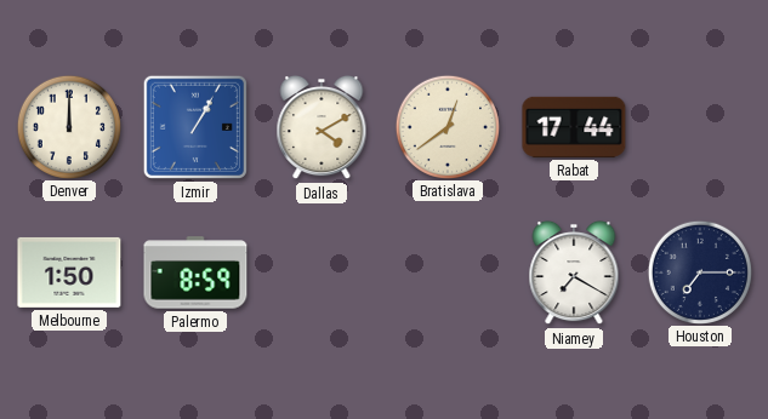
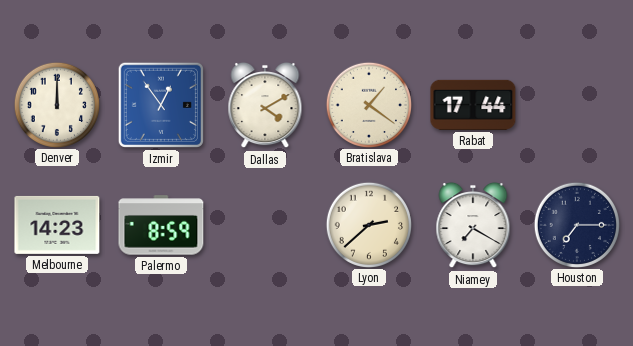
Izmir: 1:05 -> 12:54
Bratislava: 12:39 -> 1:21
Melbourne: 1:50 -> 14:23
Lyon: none -> 2:38
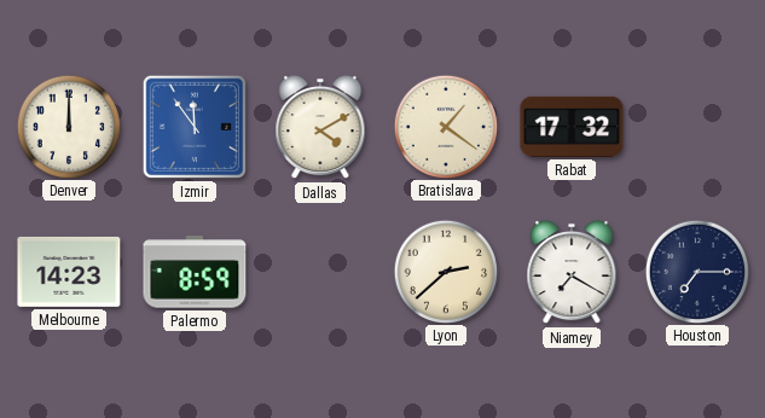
Izmir: 12:54 -> 11:54
Rabat: 17:44 -> 17:32
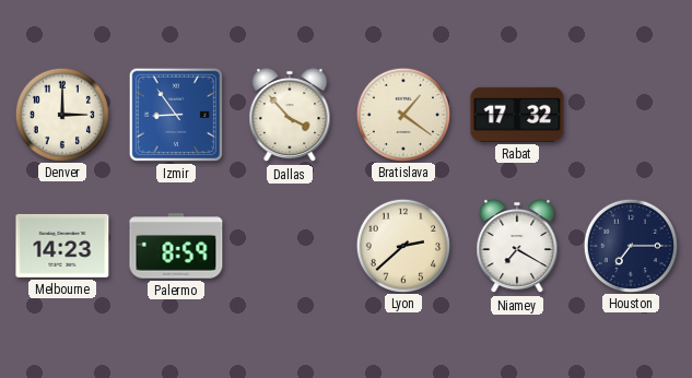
Denver: 12:00 -> 3:00
Izmir: 11:54 -> 8:54
Dallas: 4:10 -> 3:53
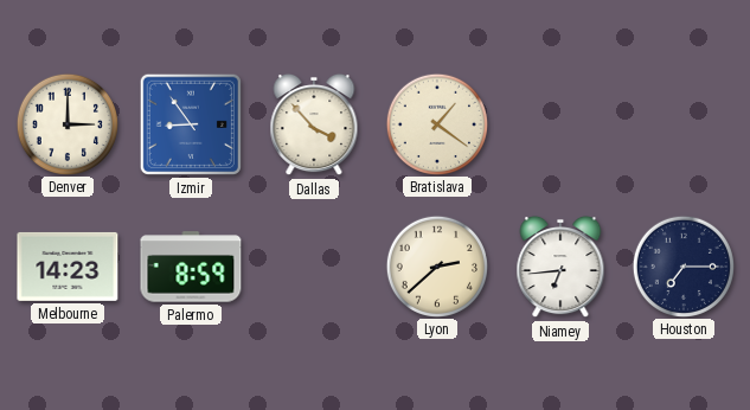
Rabat: 17:32 -> none
Niamey: 7:20 -> 6:44
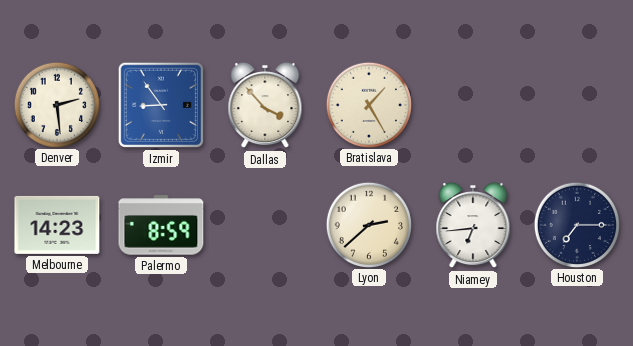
Denver: 3:00 -> 2:29
Bratislava: 1:21 -> 1:25
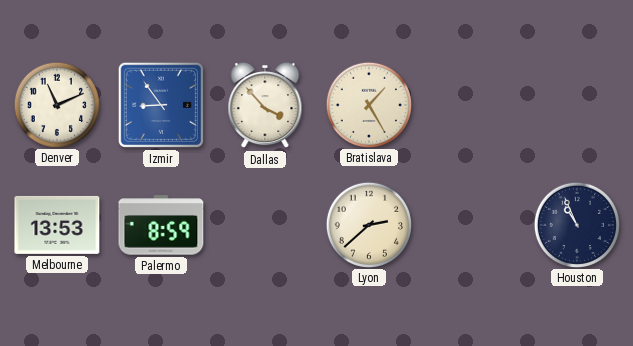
Denver: 2:29 -> 11:11
Melbourne: 14:23 -> 13:53
Niamey: 6:44 -> none
Houston: 7:15 -> 10:56
